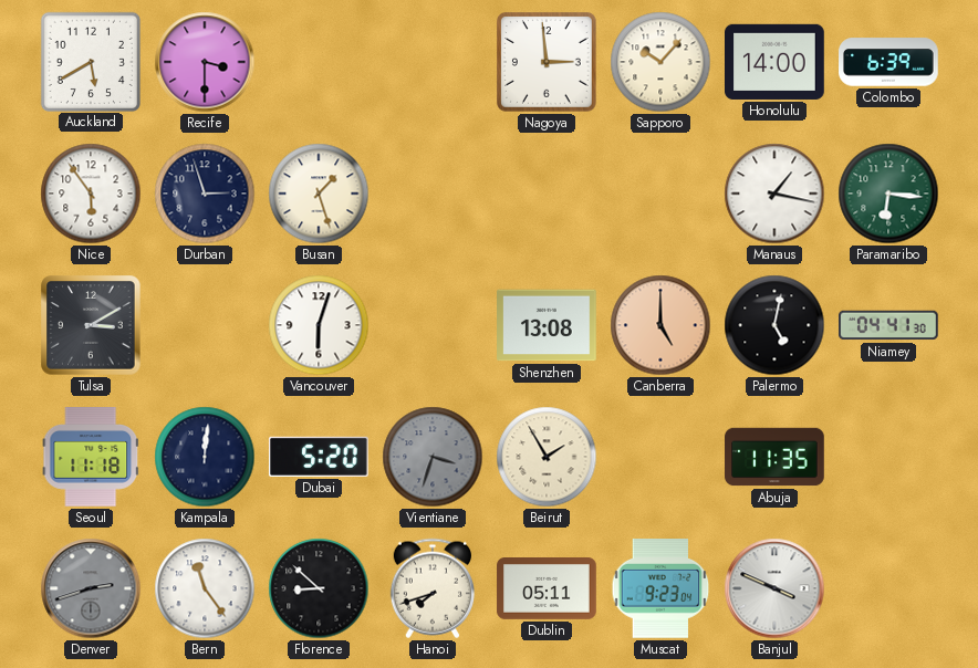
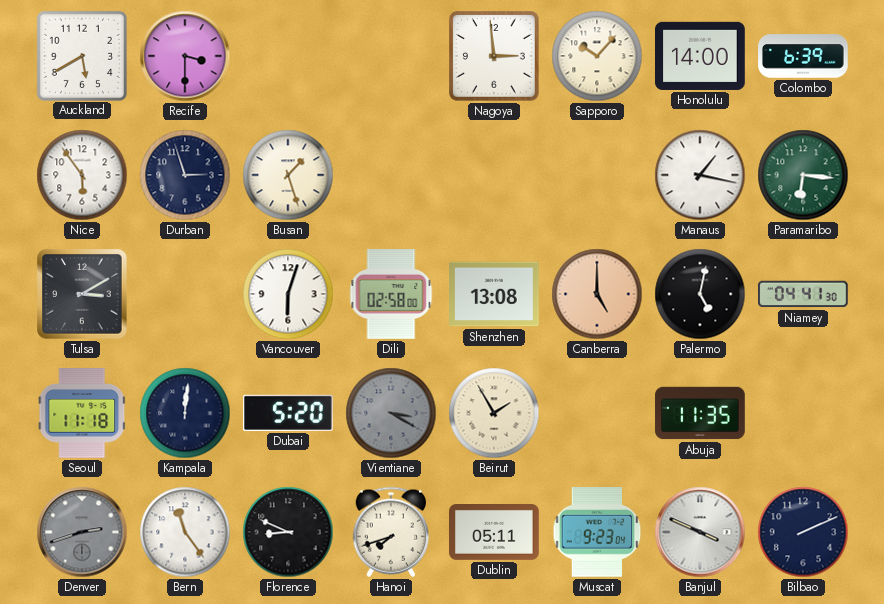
Dili: none -> 02:58
Vientiane: 3:33 -> 3:20
Florence: 8:52 -> 8:49
Bilbao: none -> 2:11
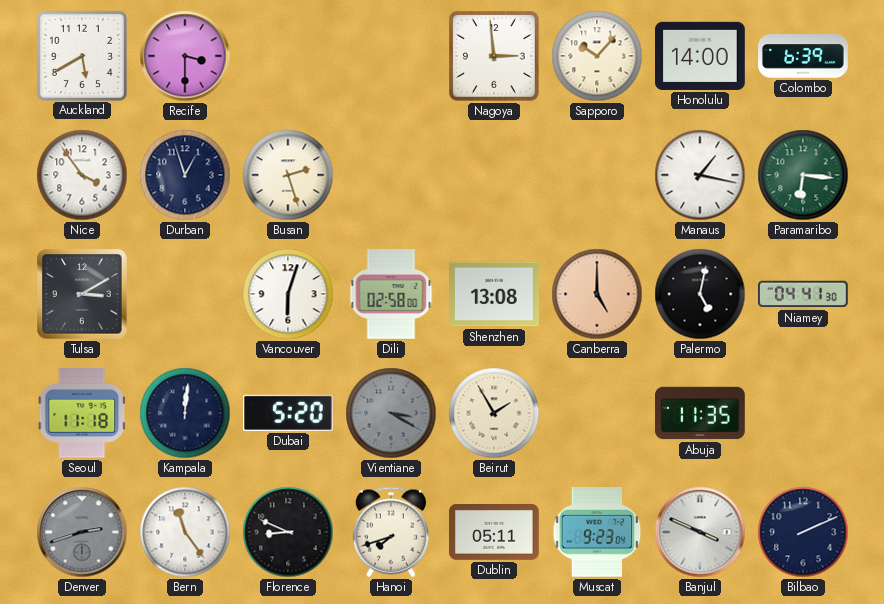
Nice: 5:54 -> 3:54
Durban: 2:57 -> 12:57
Busan: 1:27 -> 2:27
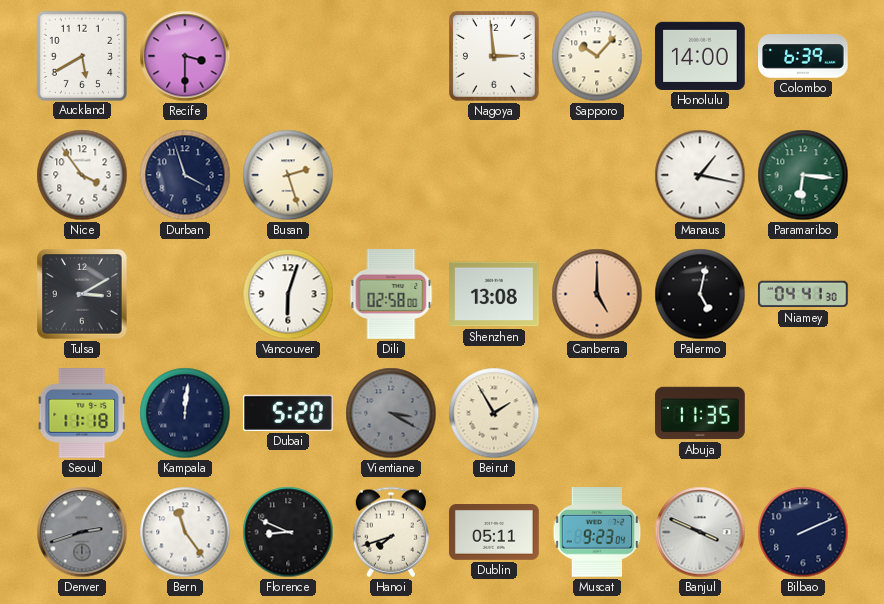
Durban: 12:57 -> 3:57
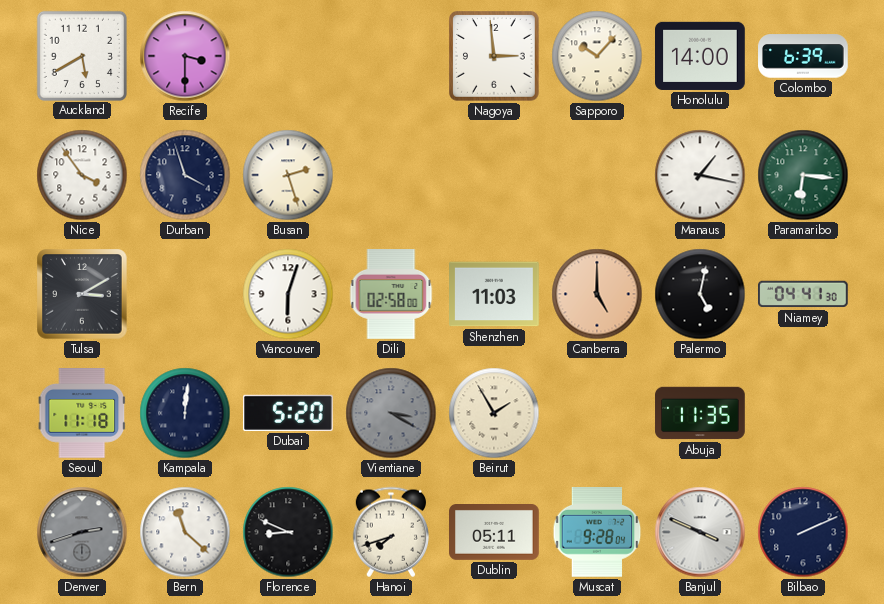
Shenzhen: 13:08 -> 11:03
Bern: 11:24 -> 11:22
Muscat: 9:23 -> 9:28
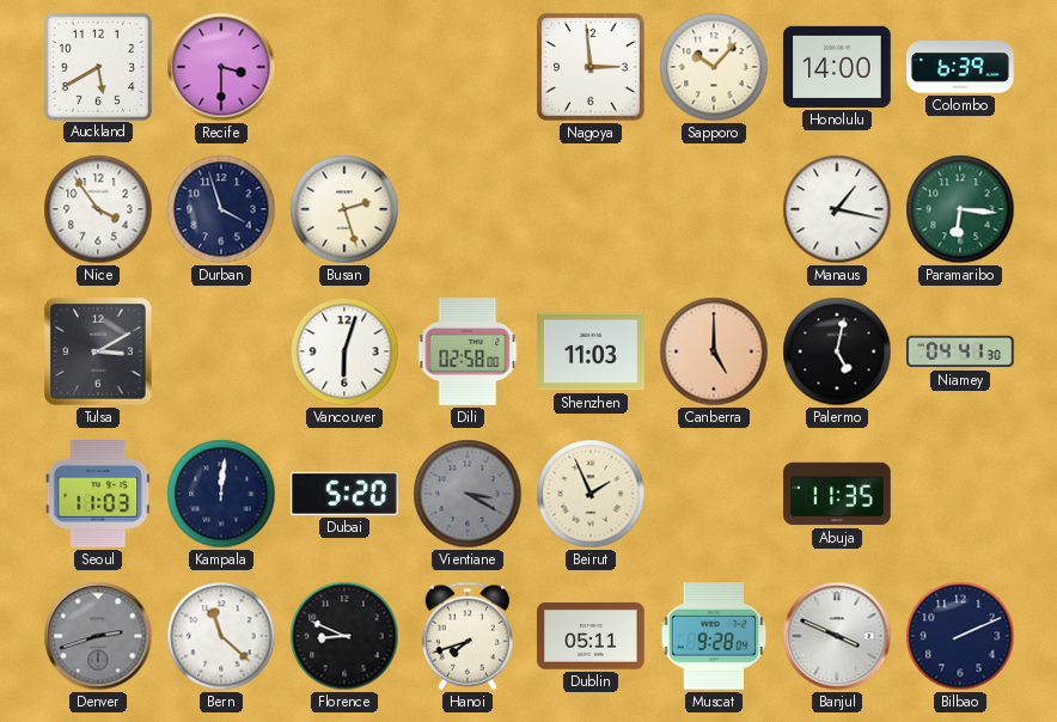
Seoul: 11:18 -> 11:03
Beirut: 1:55 -> 1:56
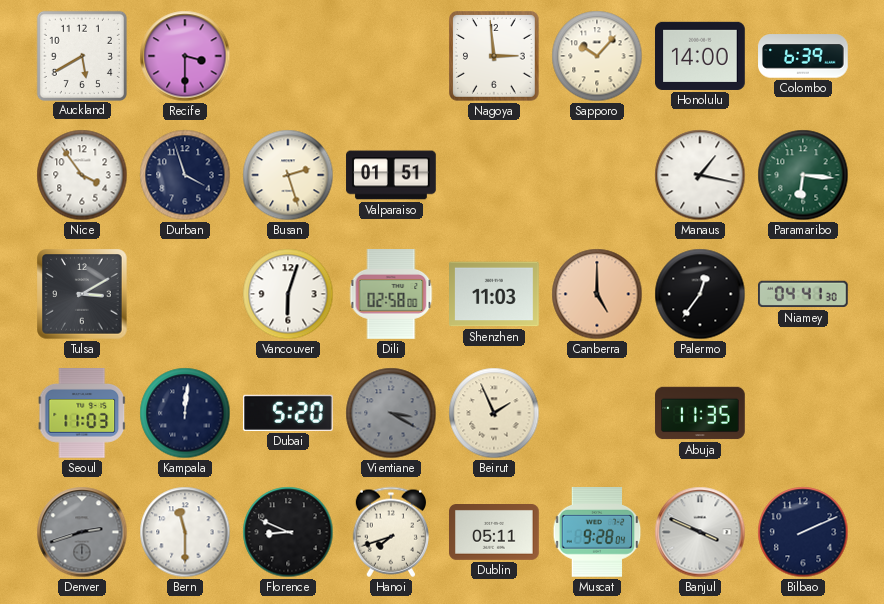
Valparaiso: none -> 01:51
Palermo: 5:02 -> 12:36
Bern: 11:22 -> 11:30
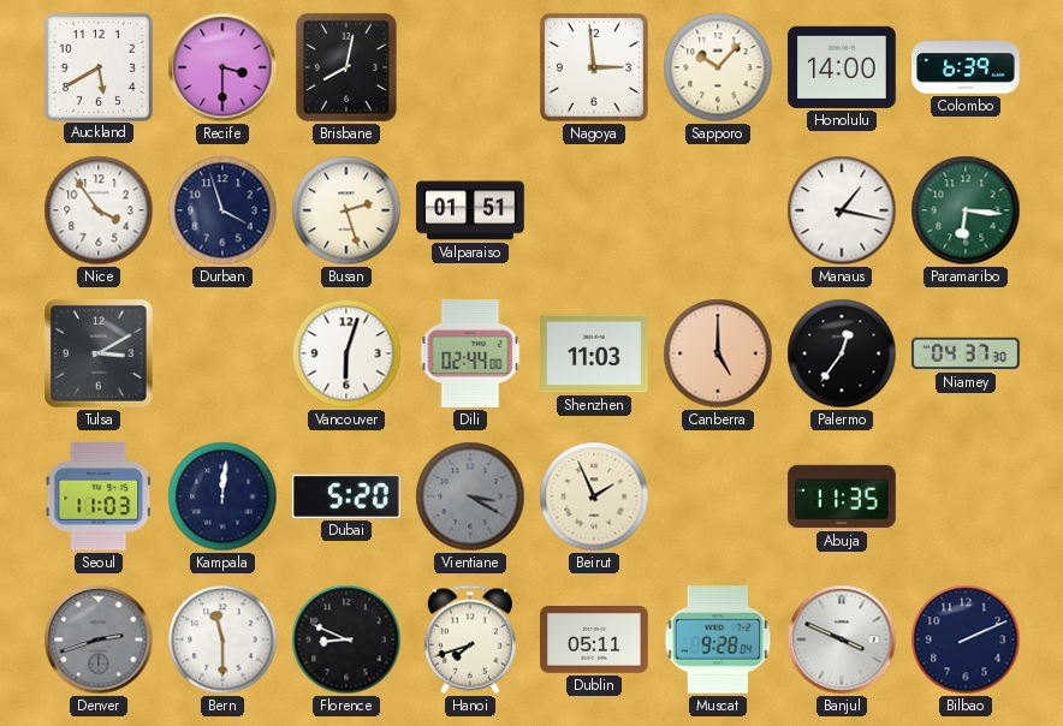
Brisbane: none -> 8:02
Dili: 02:58 -> 02:44
Niamey: 04:41 -> 04:37
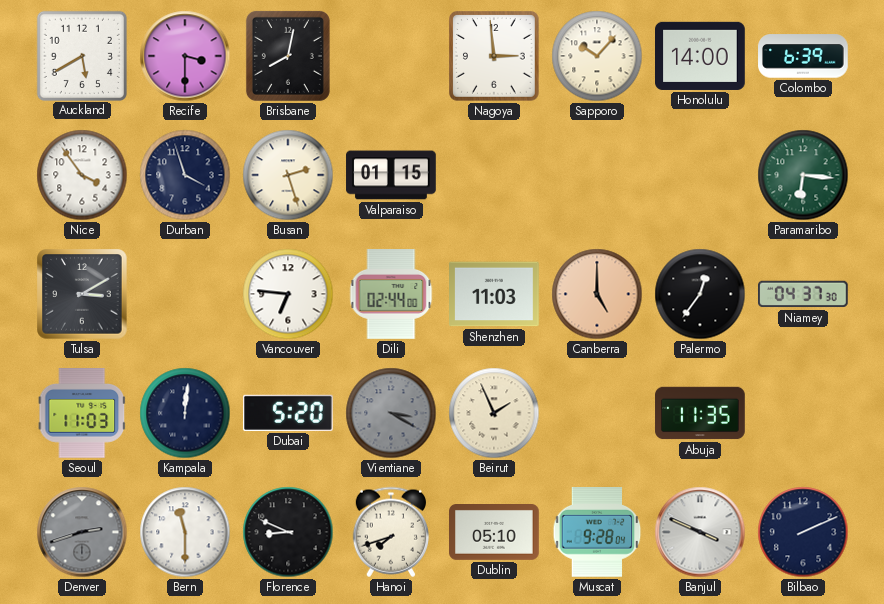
Valparaiso: 01:51 -> 01:15
Manaus: 1:17 -> none
Vancouver: 6:03 -> 6:46
Dublin: 05:11 -> 05:10
